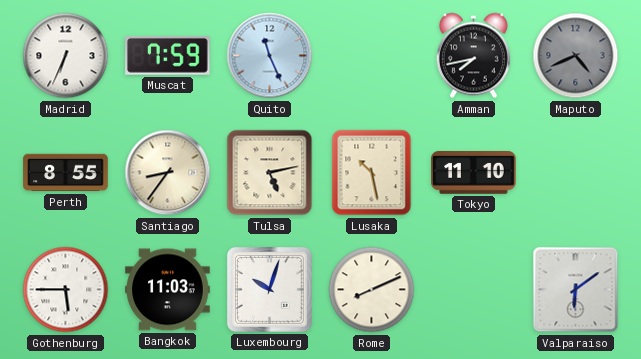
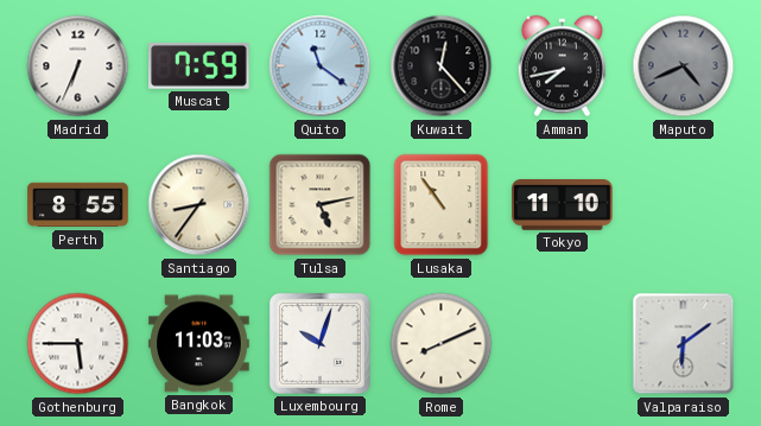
Quito: 11:26 -> 11:21
Kuwait: none -> 12:23
Lusaka: 10:28 -> 10:54
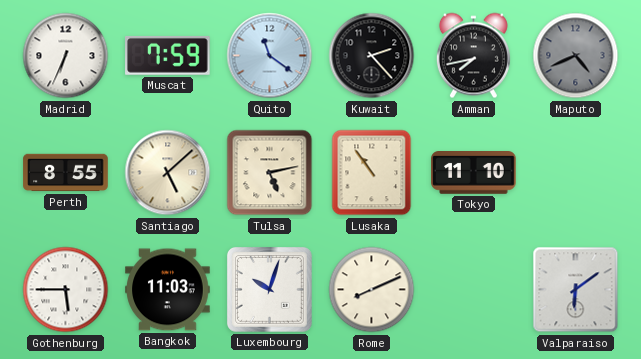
Kuwait: 12:23 -> 2:23
Santiago: 8:36 -> 5:08
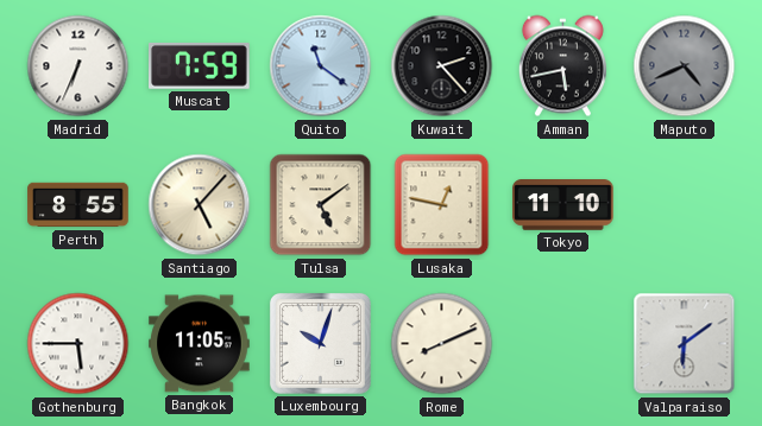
Amman: 7:43 -> 5:43
Santiago: 5:08 -> 5:07
Tulsa: 5:13 -> 5:09
Lusaka: 10:54 -> 12:47
Bangkok: 11:03 -> 11:05
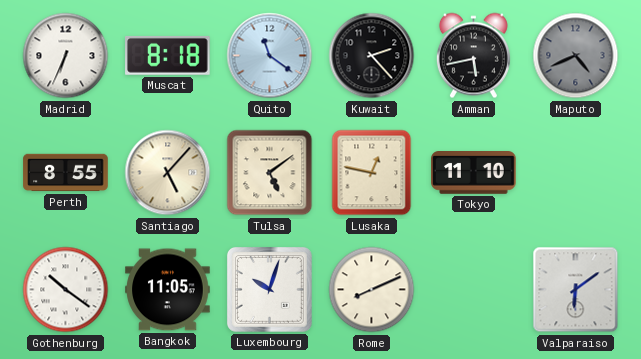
Muscat: 7:59 -> 8:18
Gothenburg: 5:45 -> 10:21
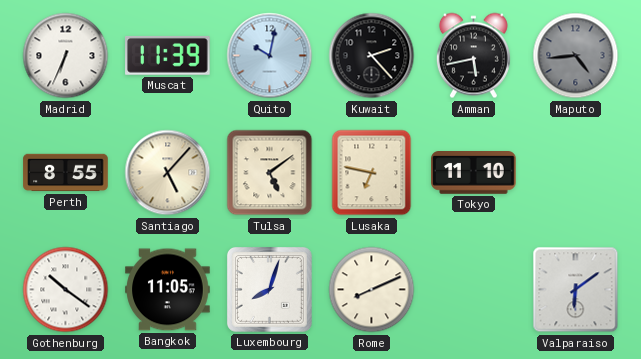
Muscat: 8:18 -> 11:39
Quito: 11:21 -> 10:02
Maputo: 4:41 -> 4:44
Lusaka: 12:47 -> 6:47
Luxembourg: 10:03 -> 8:03
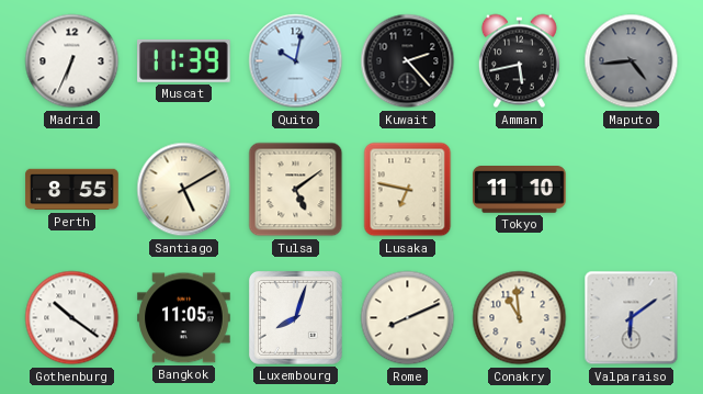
Santiago: 5:07 -> 5:10
Conakry: none -> 10:59
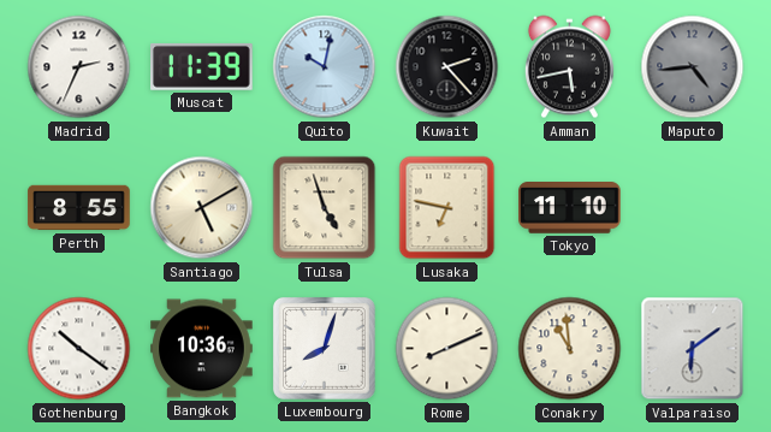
Madrid: 6:34 -> 2:34
Tulsa: 5:09 -> 4:57
Bangkok: 11:05 -> 10:36
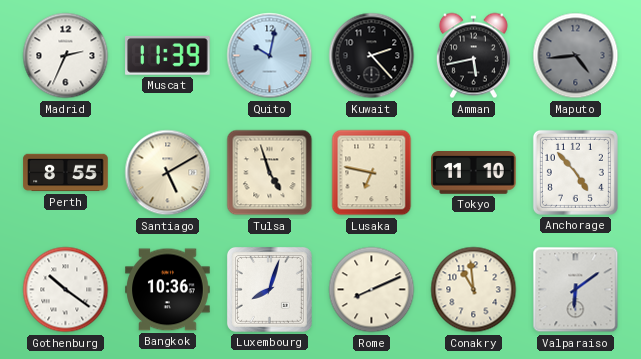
Anchorage: none -> 4:53
